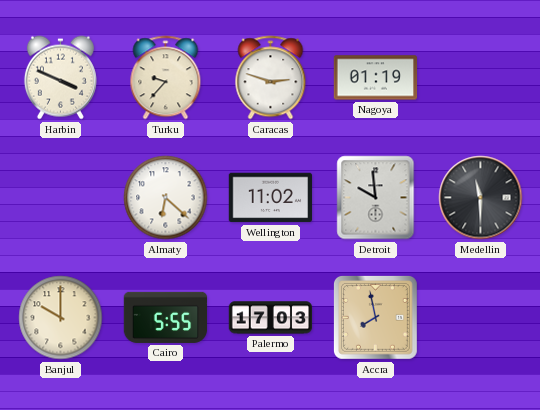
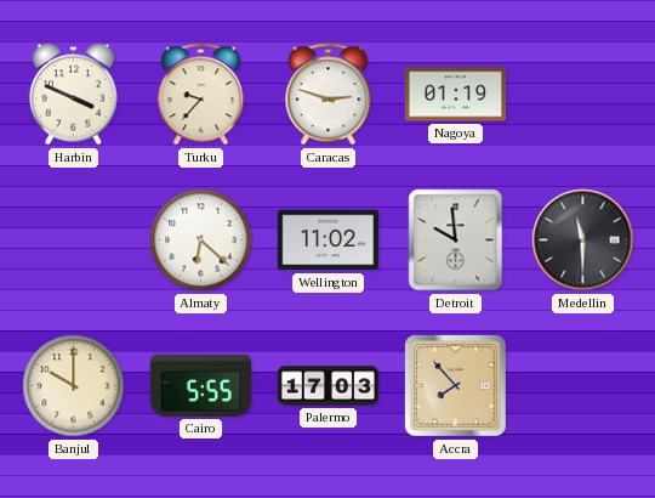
Accra: 7:58 -> 7:53
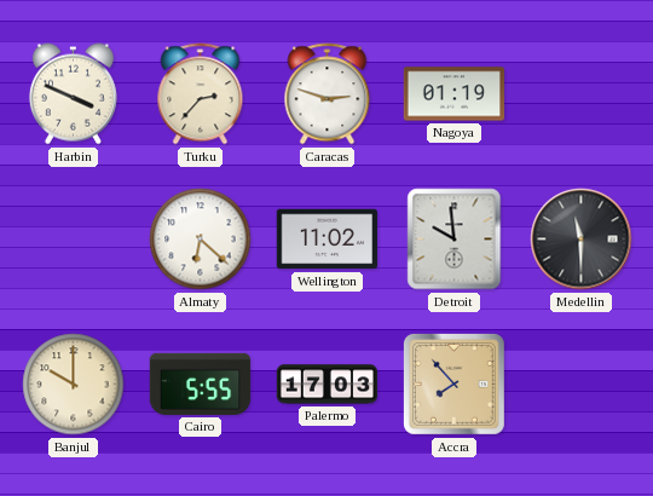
Turku: 9:37 -> 2:37
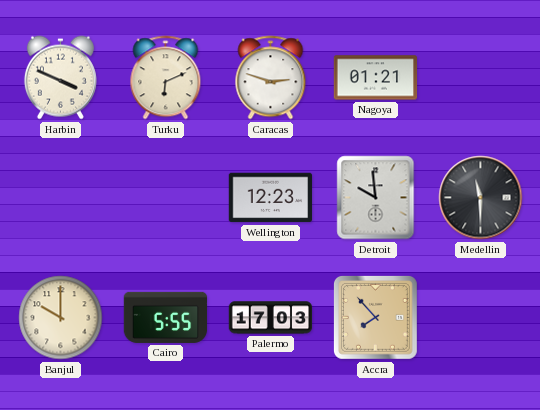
Turku: 2:37 -> 6:11
Nagoya: 01:19 -> 01:21
Almaty: 6:22 -> none
Wellington: 11:02 -> 12:23
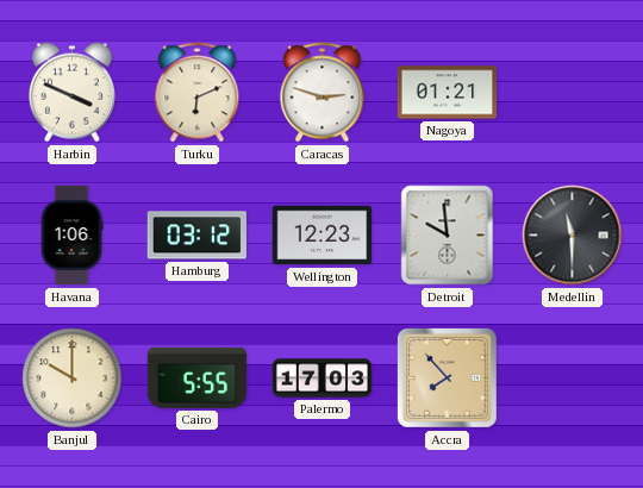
Havana: none -> 1:06
Hamburg: none -> 03:12
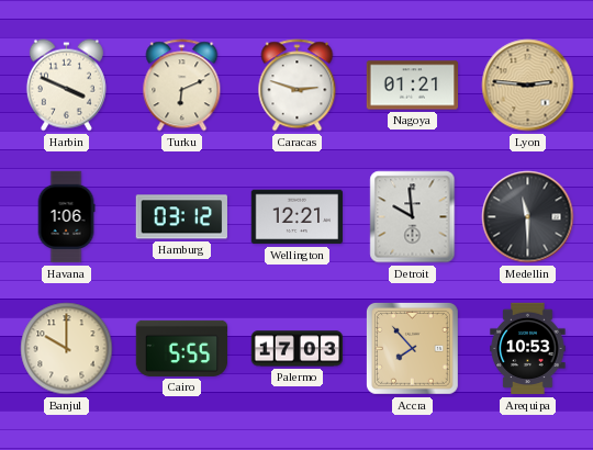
Lyon: none -> 2:46
Wellington: 12:23 -> 12:21
Arequipa: none -> 10:53
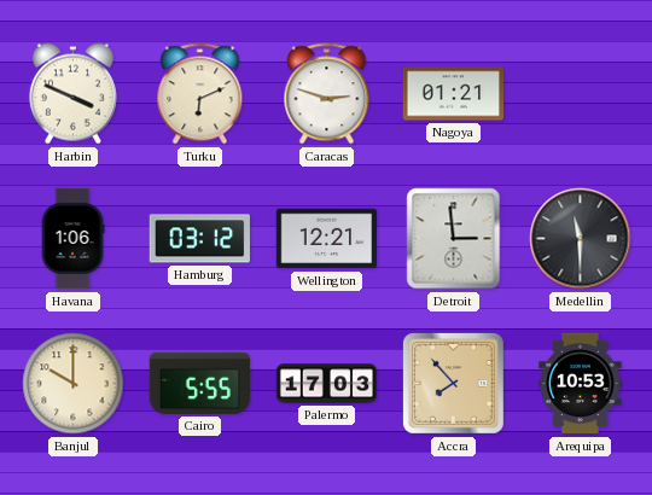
Lyon: 2:46 -> none
Detroit: 9:59 -> 2:59
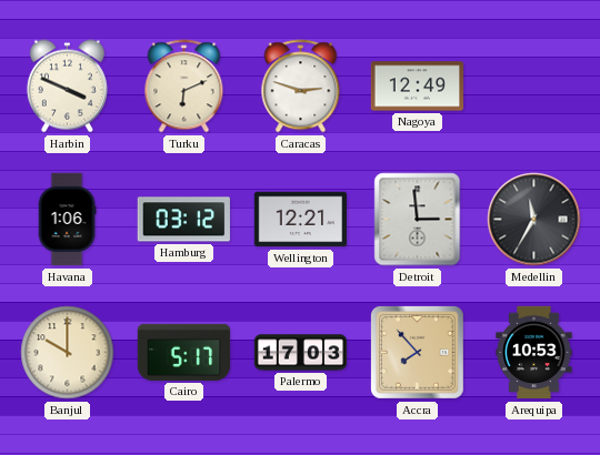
Nagoya: 01:21 -> 12:49
Medellin: 11:30 -> 11:35
Cairo: 5:55 -> 5:17
